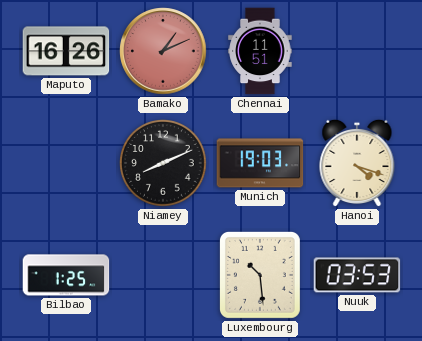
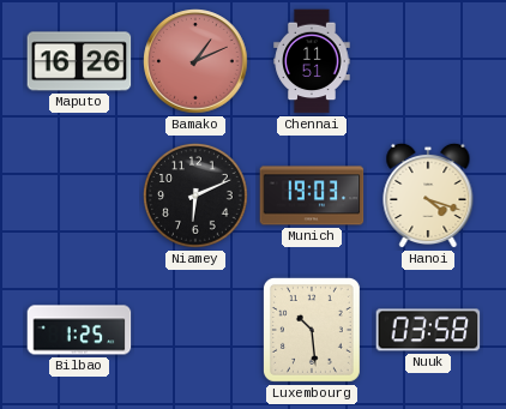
Niamey: 8:11 -> 6:11
Nuuk: 03:53 -> 03:58
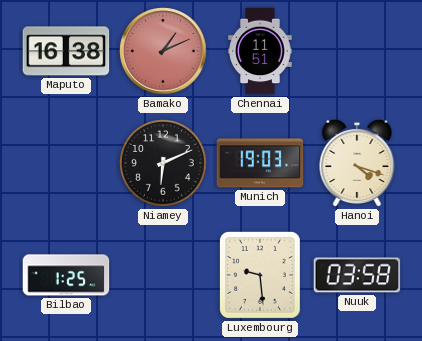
Maputo: 16:26 -> 16:38
Luxembourg: 10:29 -> 9:29
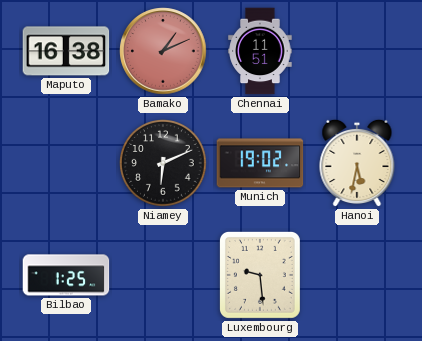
Munich: 19:03 -> 19:02
Hanoi: 4:18 -> 5:32
Nuuk: 03:58 -> none
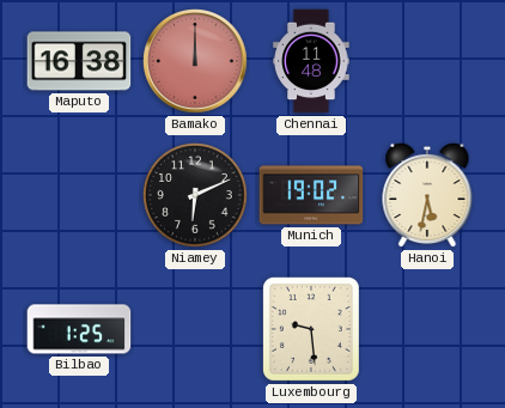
Bamako: 1:11 -> 12:00
Chennai: 11:51 -> 11:48
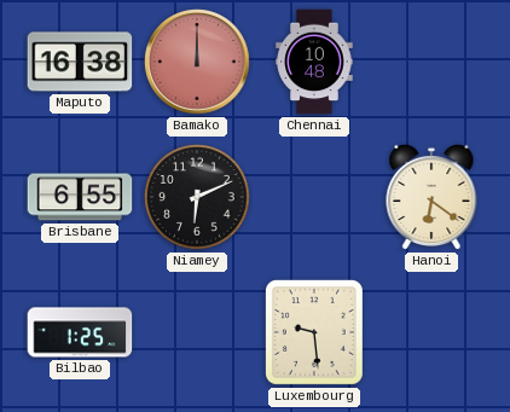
Chennai: 11:48 -> 10:48
Brisbane: none -> 6:55
Munich: 19:02 -> none
Hanoi: 5:32 -> 6:21
